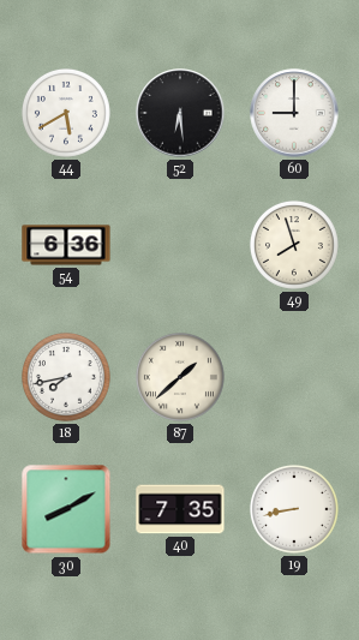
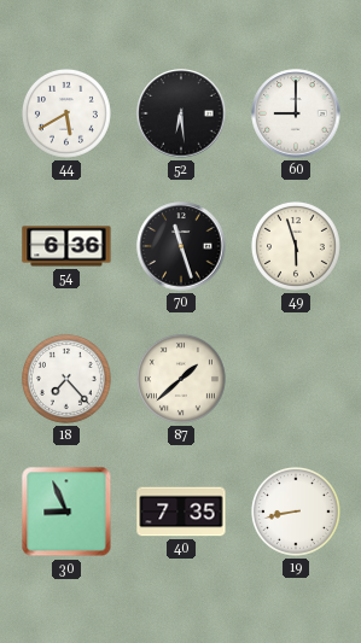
70: none -> 11:27
49: 7:57 -> 5:57
18: 7:43 -> 7:23
30: 8:10 -> 8:56
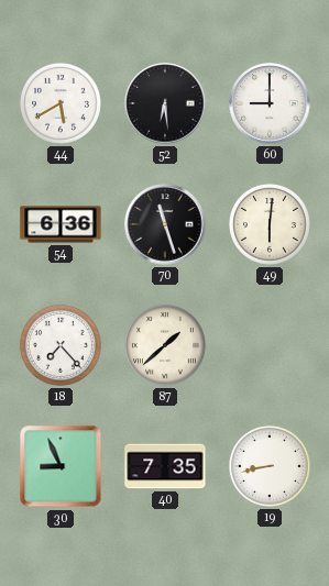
49: 5:57 -> 6:01
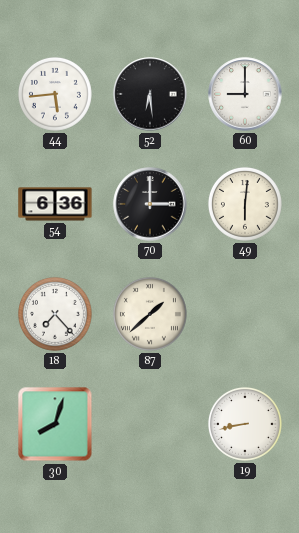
44: 5:40 -> 5:44
70: 11:27 -> 3:00
30: 8:56 -> 8:03
40: 7:35 -> none
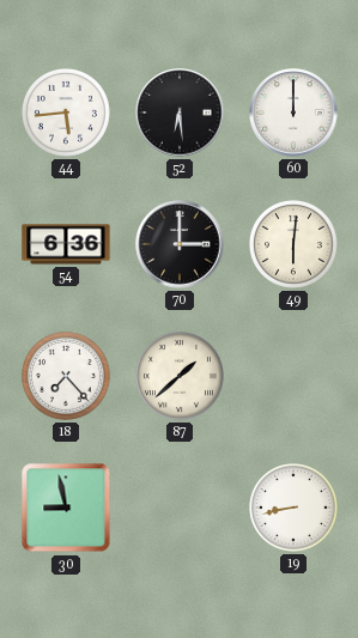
60: 9:00 -> 12:00
30: 8:03 -> 8:58
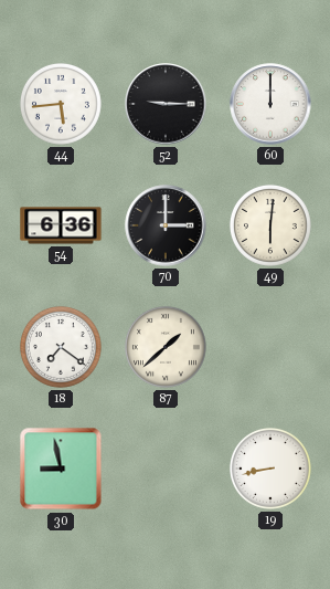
52: 6:29 -> 9:15
18: 7:23 -> 7:21
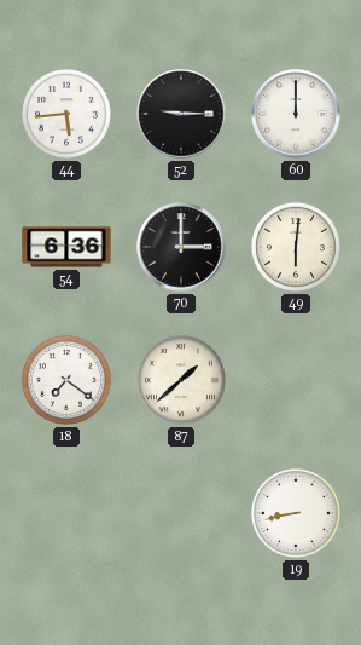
30: 8:58 -> none
